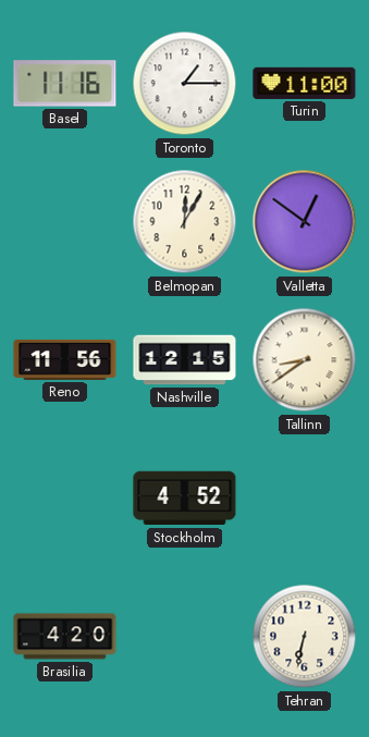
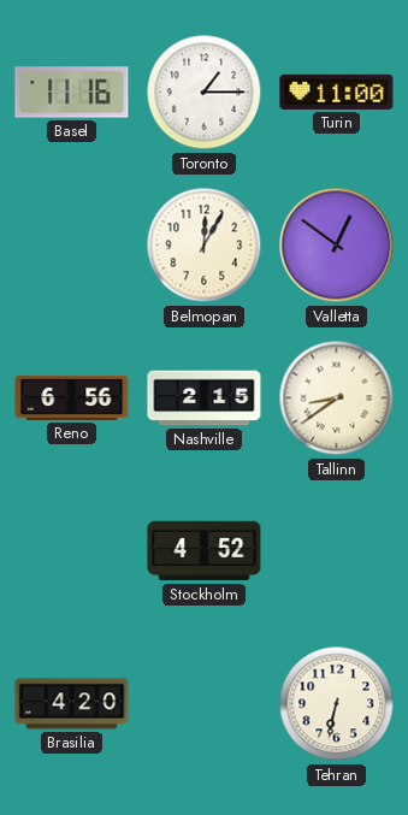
Reno: 11:56 -> 6:56
Nashville: 12:15 -> 2:15
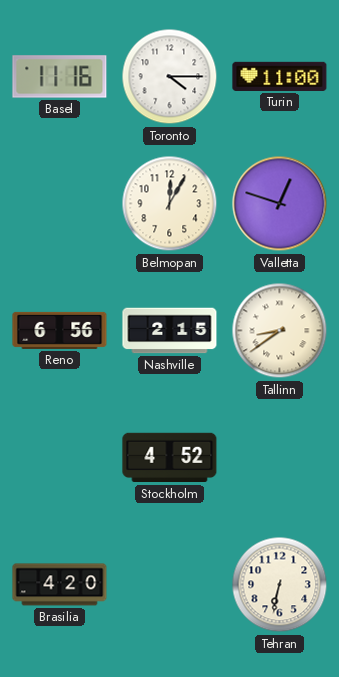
Toronto: 1:15 -> 4:15
Valletta: 12:51 -> 12:48
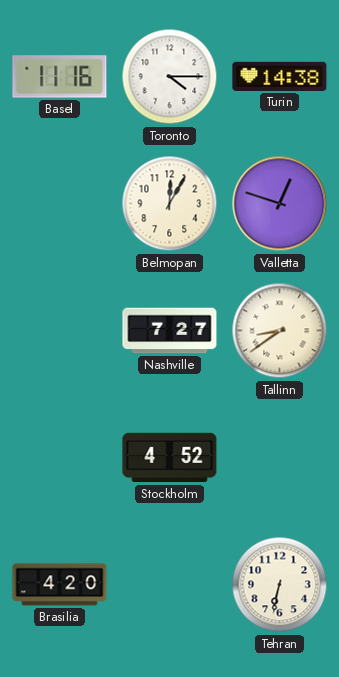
Turin: 11:00 -> 14:38
Reno: 6:56 -> none
Nashville: 2:15 -> 7:27
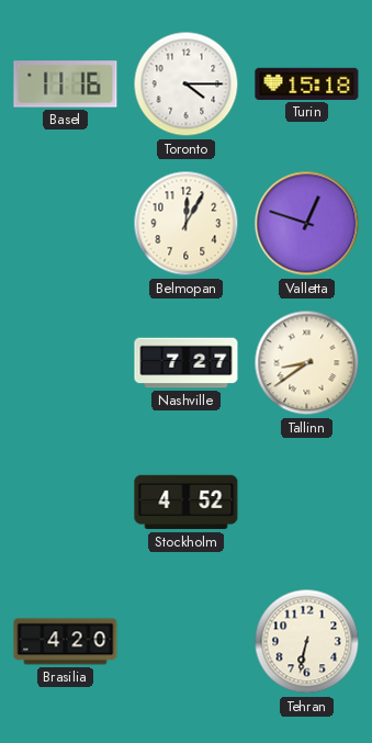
Turin: 14:38 -> 15:18
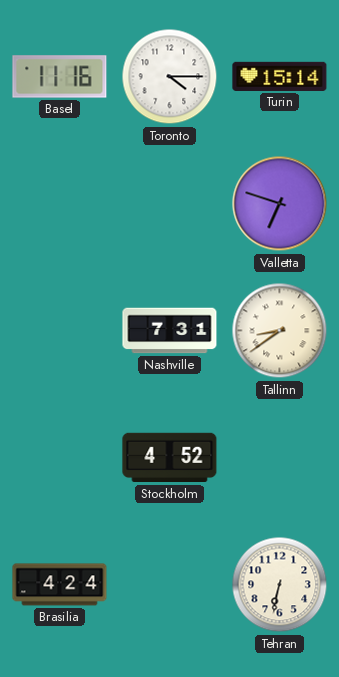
Turin: 15:18 -> 15:14
Belmopan: 12:05 -> none
Valletta: 12:48 -> 6:48
Nashville: 7:27 -> 7:31
Brasilia: 4:20 -> 4:24
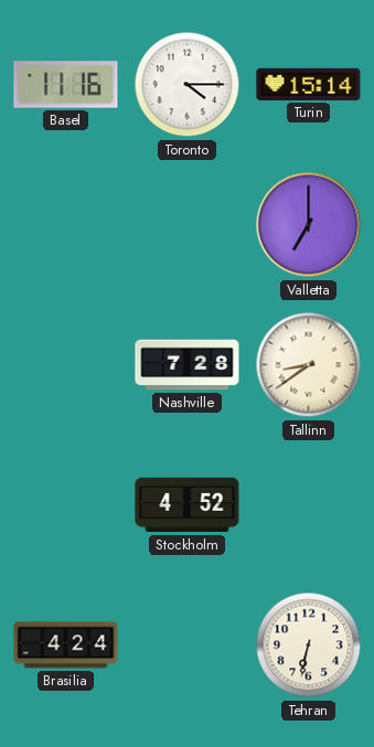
Valletta: 6:48 -> 7:00
Nashville: 7:31 -> 7:28
